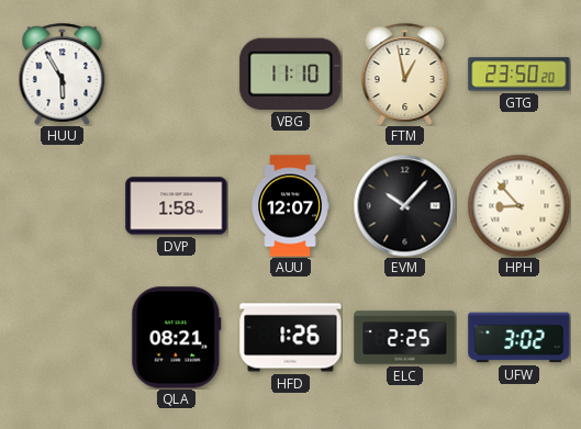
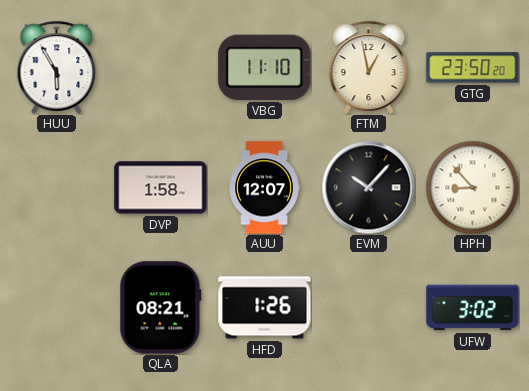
ELC: 2:25 -> none
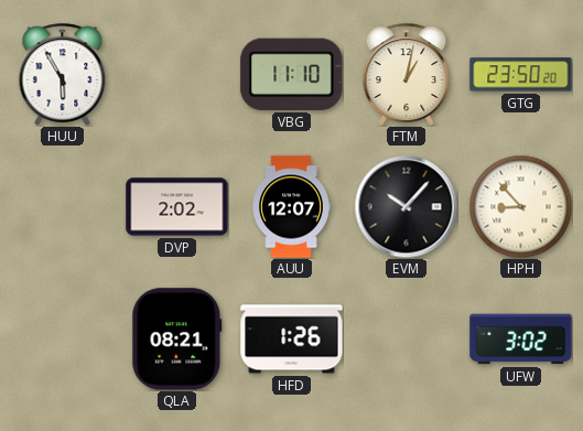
FTM: 12:58 -> 1:02
DVP: 1:58 -> 2:02
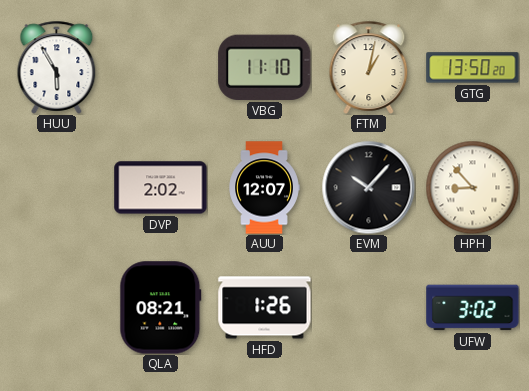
GTG: 23:50 -> 13:50
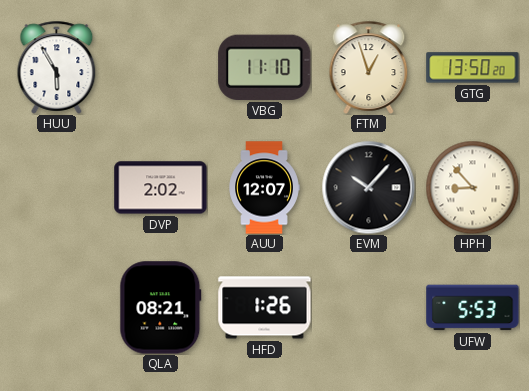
FTM: 1:02 -> 12:57
UFW: 3:02 -> 5:53
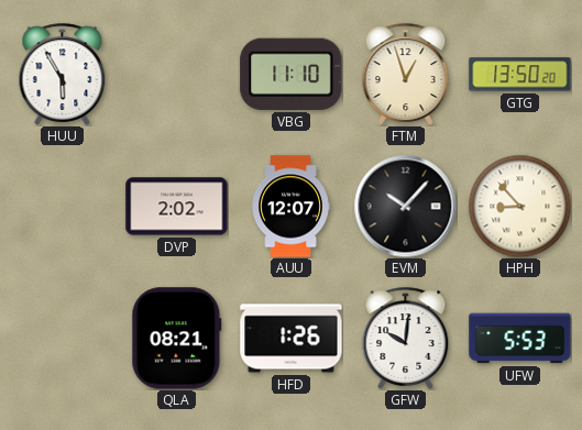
GFW: none -> 10:01
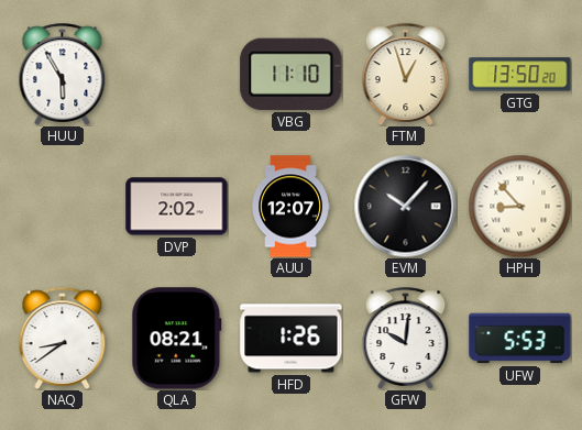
NAQ: none -> 8:39
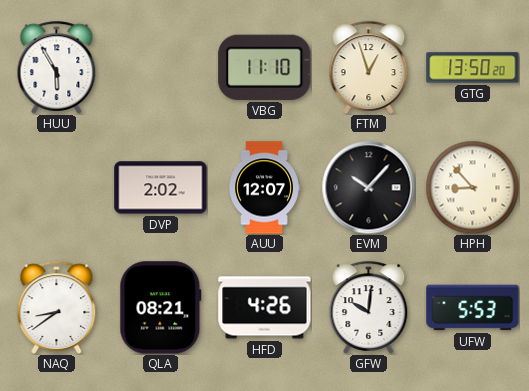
HFD: 1:26 -> 4:26
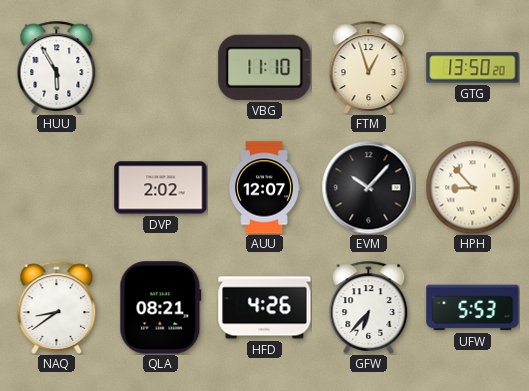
GFW: 10:01 -> 6:37
